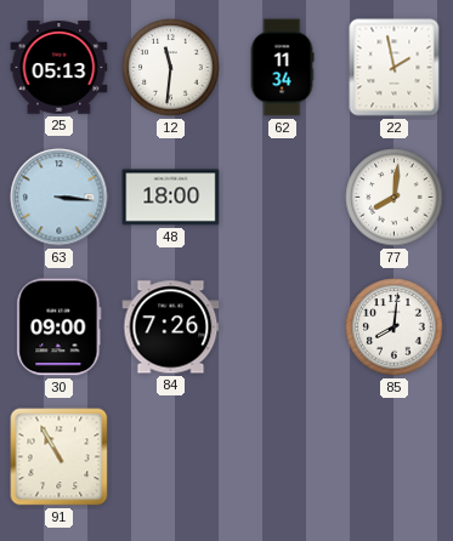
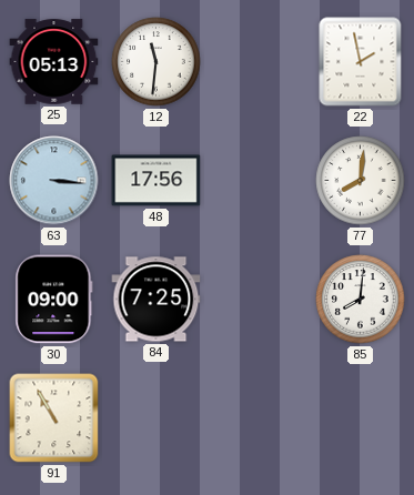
62: 11:34 -> none
48: 18:00 -> 17:56
84: 7:26 -> 7:25
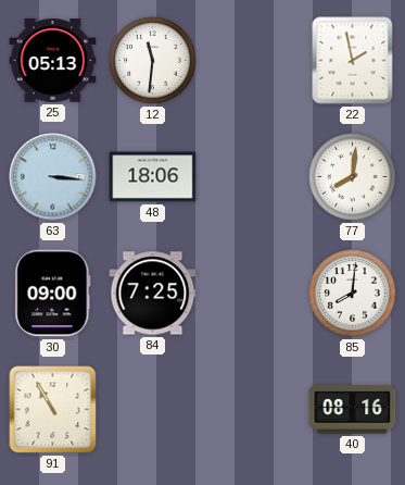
48: 17:56 -> 18:06
40: none -> 08:16
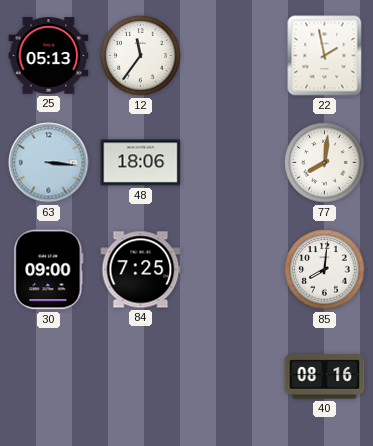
12: 11:31 -> 11:36
91: 10:55 -> none
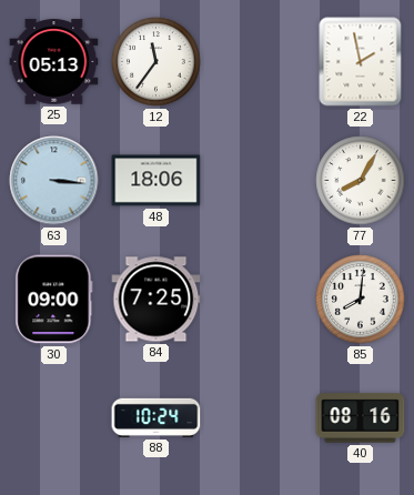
77: 8:01 -> 8:05
88: none -> 10:24
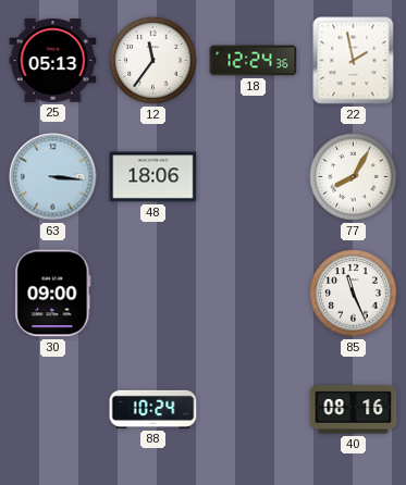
18: none -> 12:24
84: 7:25 -> none
85: 8:01 -> 11:26
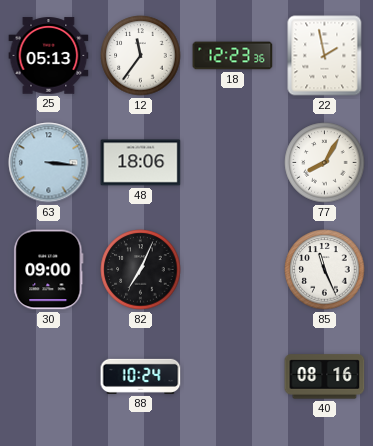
18: 12:24 -> 12:23
82: none -> 7:04
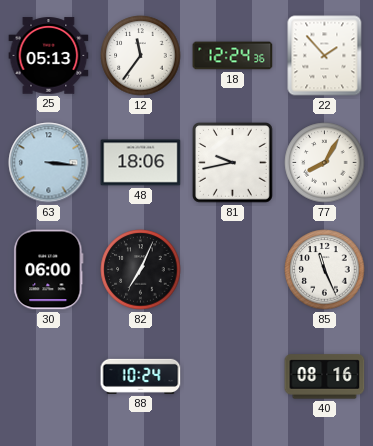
18: 12:23 -> 12:24
22: 1:58 -> 1:53
81: none -> 9:43
30: 09:00 -> 06:00
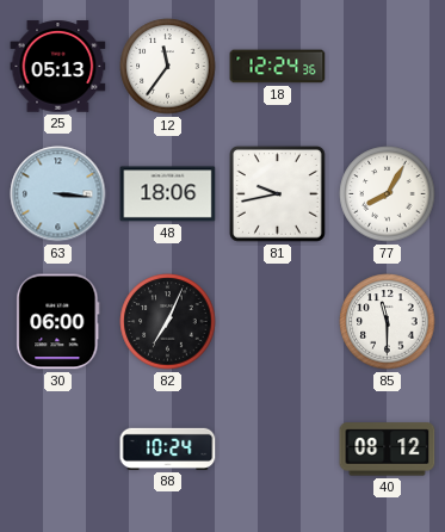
22: 1:53 -> none
85: 11:26 -> 11:30
40: 08:16 -> 08:12
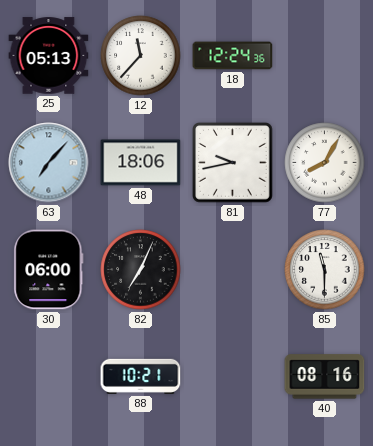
12: 11:36 -> 11:37
63: 3:16 -> 7:07
88: 10:24 -> 10:21
40: 08:12 -> 08:16
